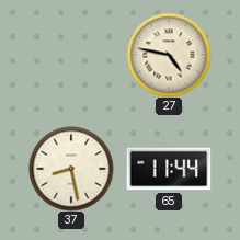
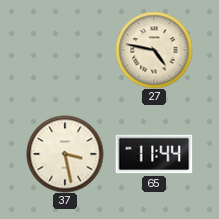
37: 8:28 -> 3:28
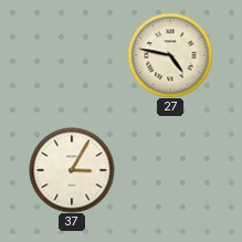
37: 3:28 -> 3:05
65: 11:44 -> none
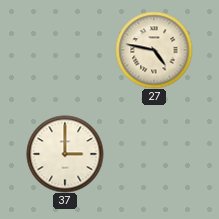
37: 3:05 -> 3:00
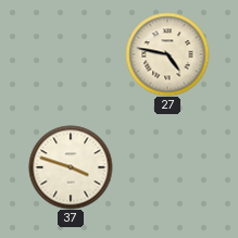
37: 3:00 -> 3:48
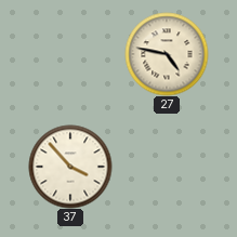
37: 3:48 -> 3:53
